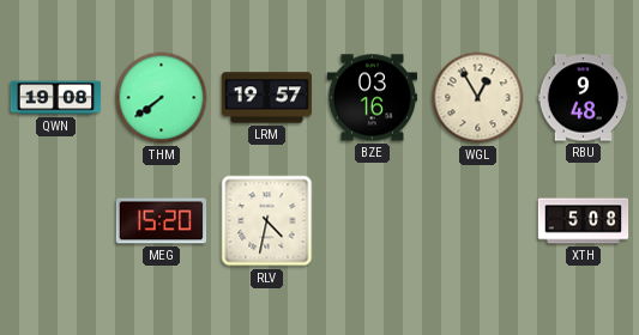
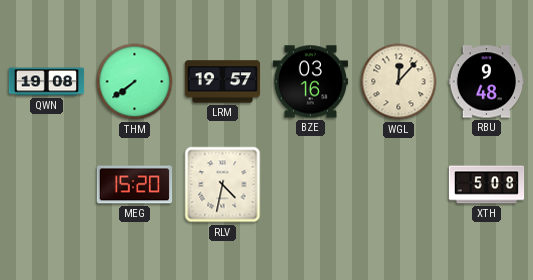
WGL: 12:55 -> 12:07
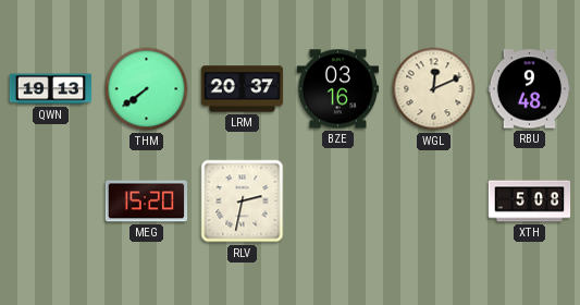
QWN: 19:08 -> 19:13
LRM: 19:57 -> 20:37
WGL: 12:07 -> 12:11
RLV: 4:32 -> 2:32
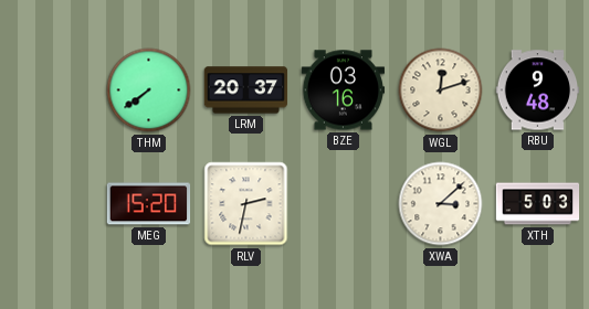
QWN: 19:13 -> none
WGL: 12:11 -> 12:12
XWA: none -> 3:08
XTH: 5:08 -> 5:03
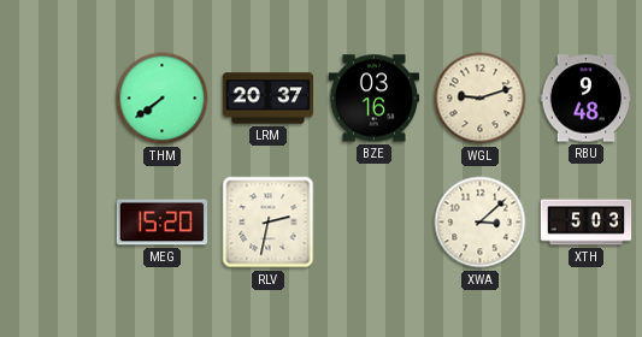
WGL: 12:12 -> 9:12
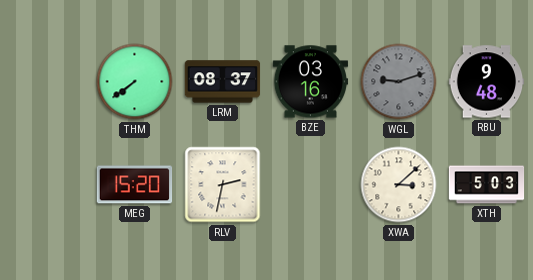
LRM: 20:37 -> 08:37
WGL dial: cream -> grey
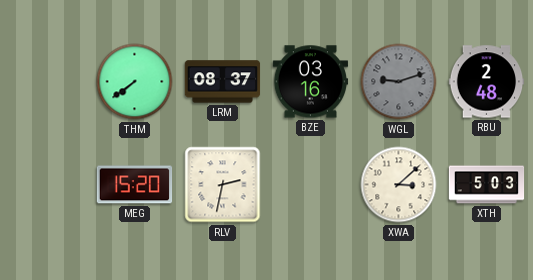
RBU: 9:48 -> 2:48
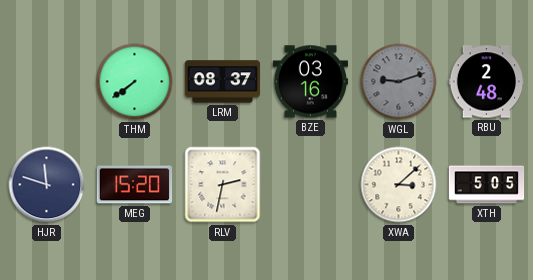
HJR: none -> 11:48
XTH: 5:03 -> 5:05
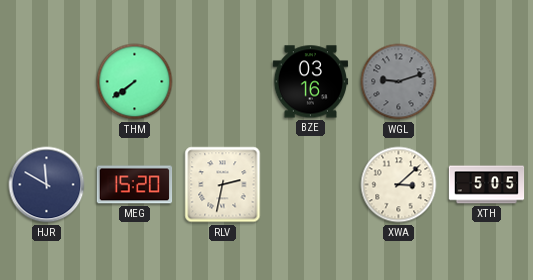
LRM: 08:37 -> none
RBU: 2:48 -> none
HJR: 11:48 -> 11:50
